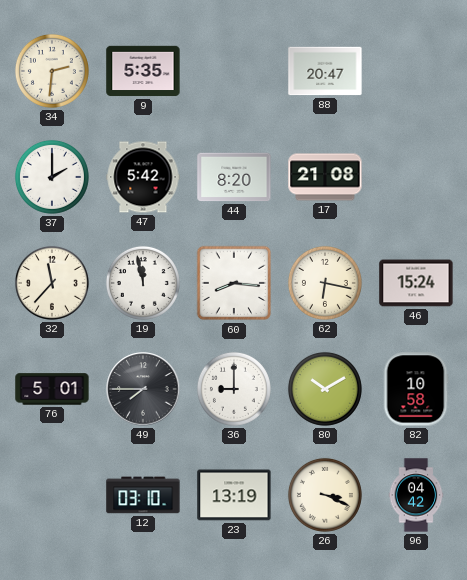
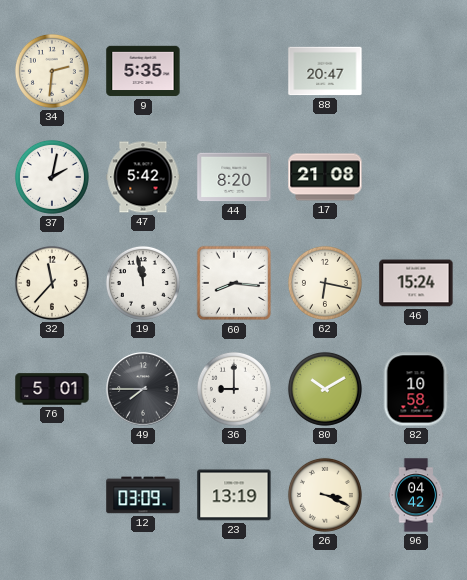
37: 2:00 -> 2:02
12: 03:10 -> 03:09
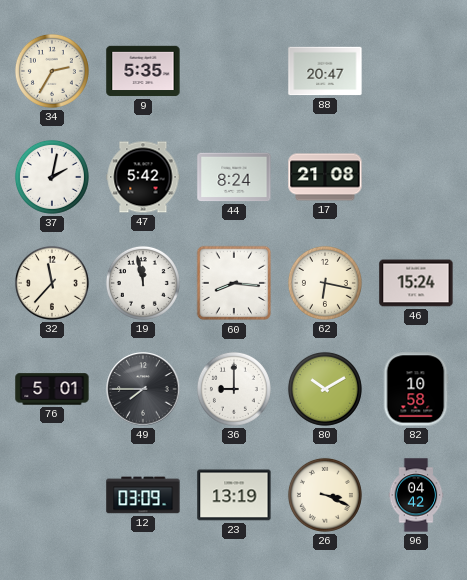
34: 2:31 -> 2:35
44: 8:20 -> 8:24
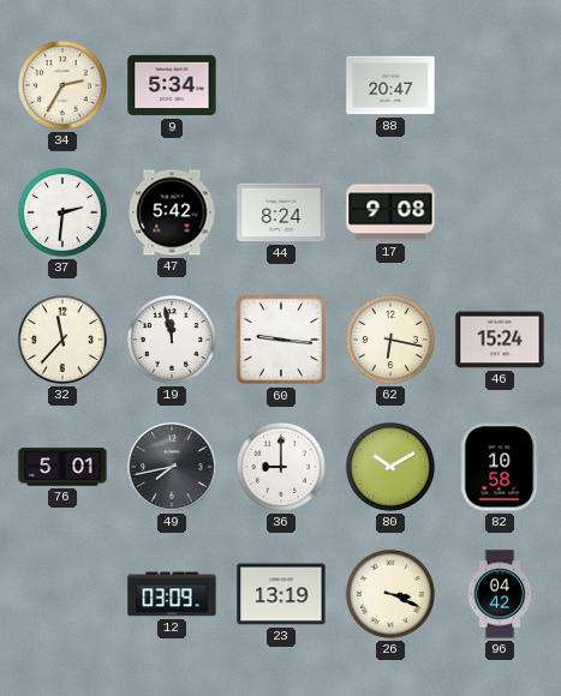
9: 5:35 -> 5:34
37: 2:02 -> 2:31
17: 21:08 -> 9:08
60: 8:16 -> 9:16
49: 7:45 -> 7:43
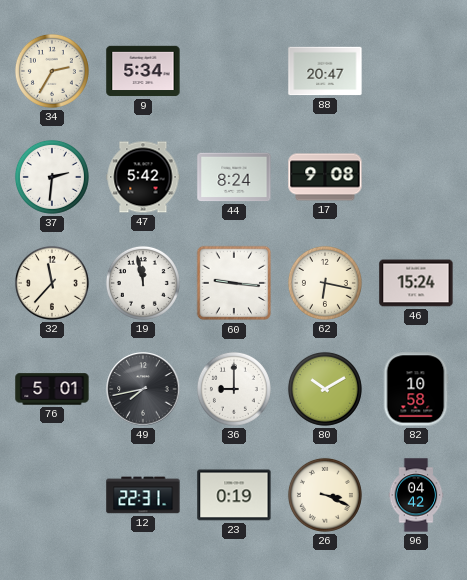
12: 03:09 -> 22:31
23: 13:19 -> 0:19
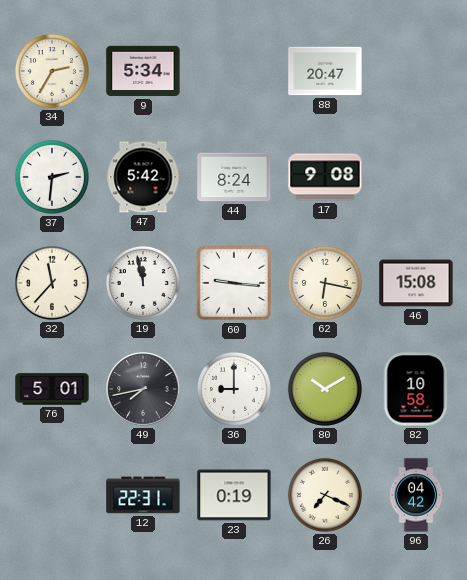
46: 15:24 -> 15:08
26: 3:19 -> 7:19
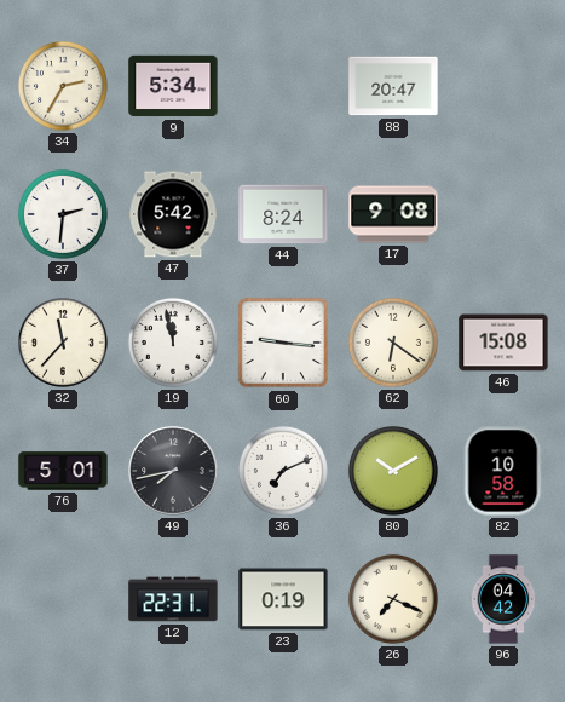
62: 6:17 -> 6:21
36: 9:00 -> 7:11
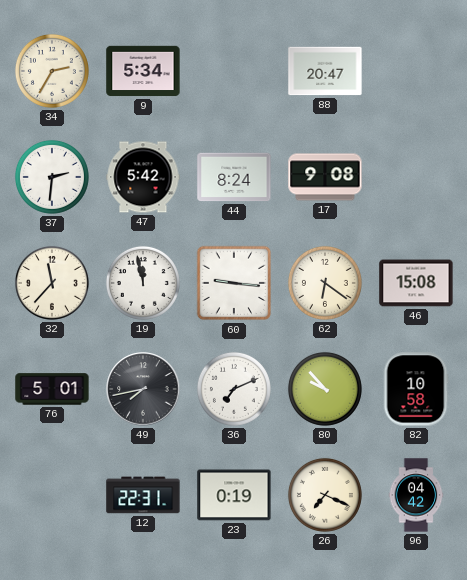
80: 10:10 -> 9:53
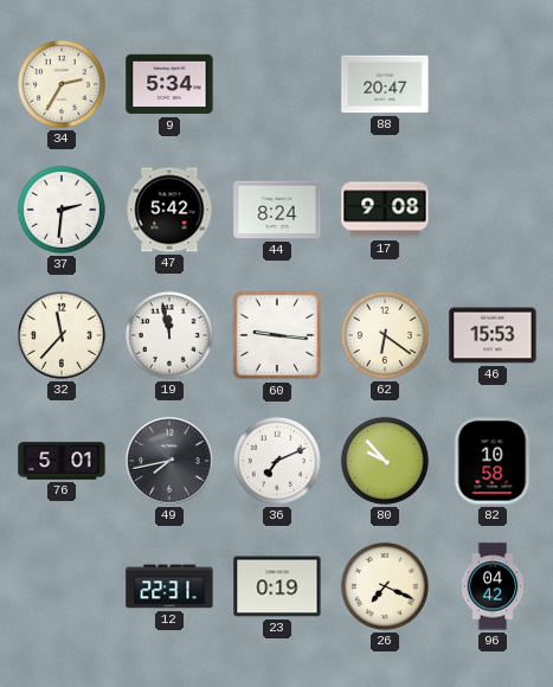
46: 15:08 -> 15:53
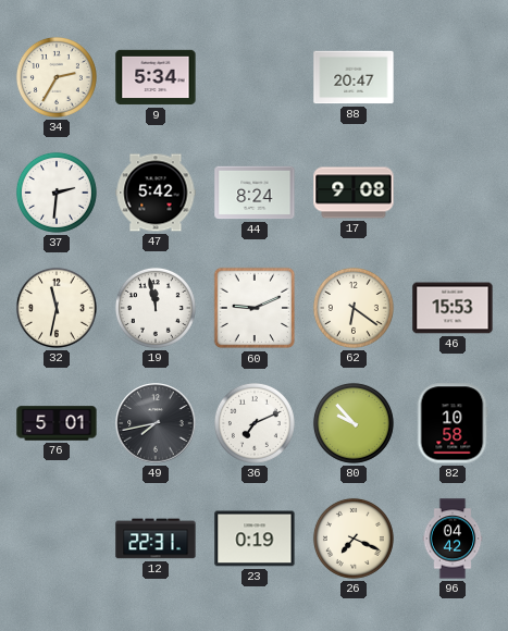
32: 11:37 -> 11:32
60: 9:16 -> 9:11
